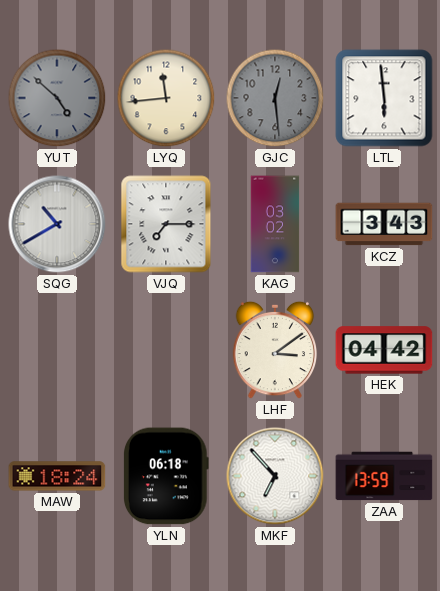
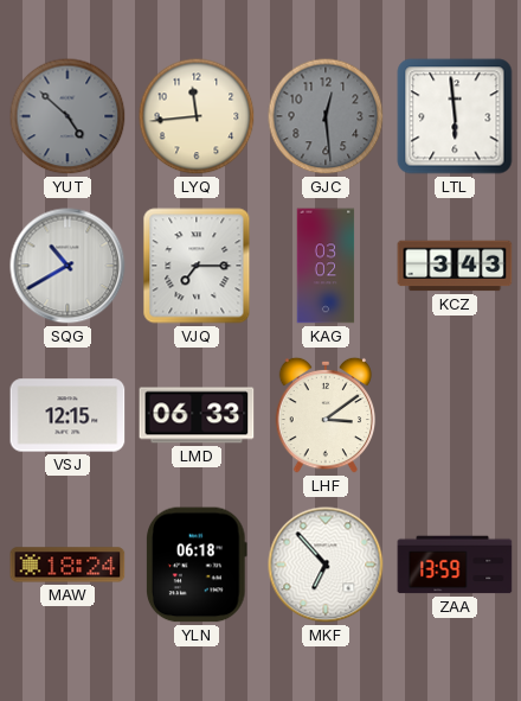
VSJ: none -> 12:15
LMD: none -> 06:33
HEK: 04:42 -> none
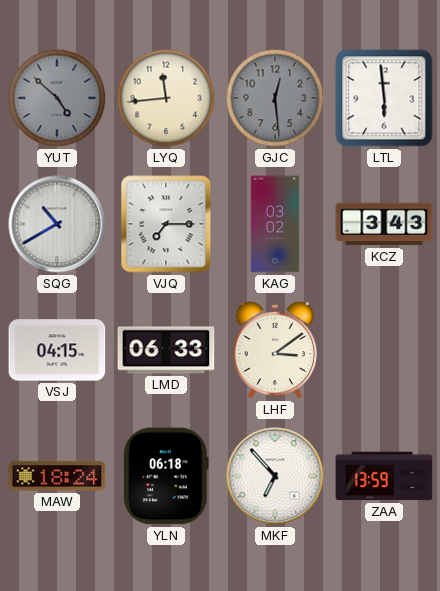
VSJ: 12:15 -> 04:15
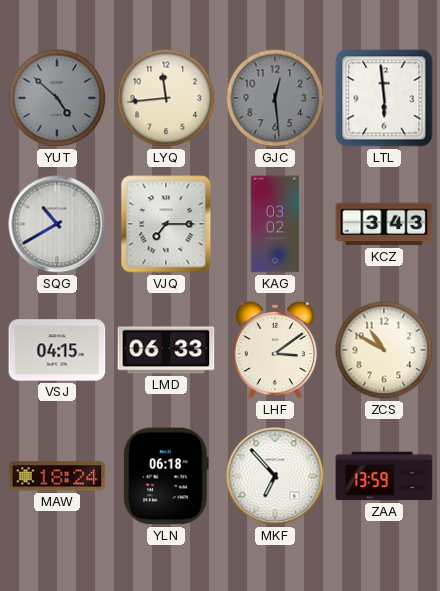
ZCS: none -> 10:50
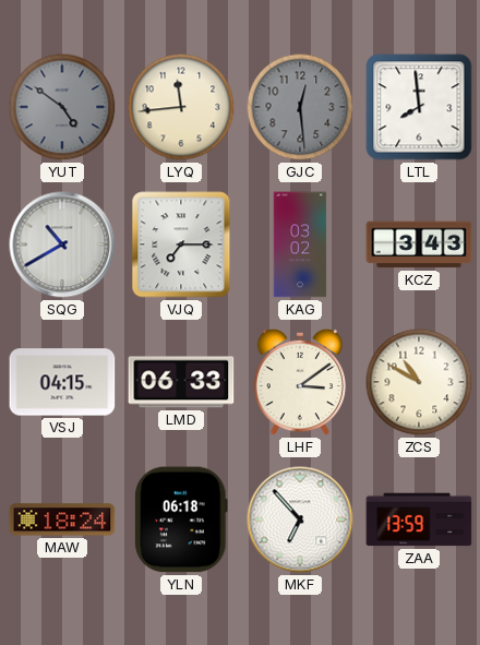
YUT: 4:52 -> 4:51
LTL: 5:59 -> 7:59
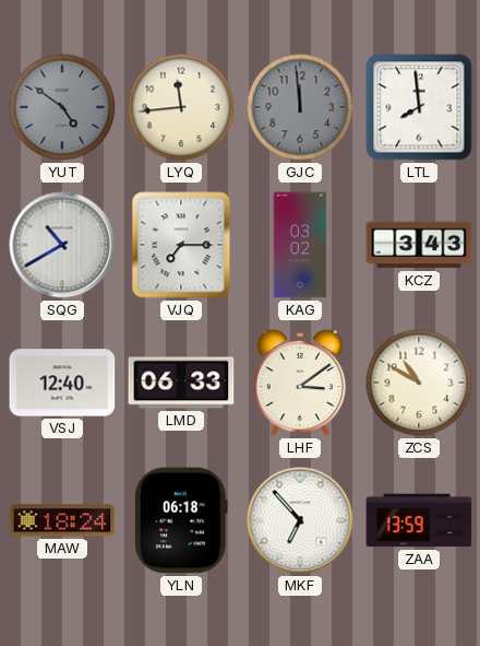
GJC: 12:29 -> 11:59
VSJ: 04:15 -> 12:40
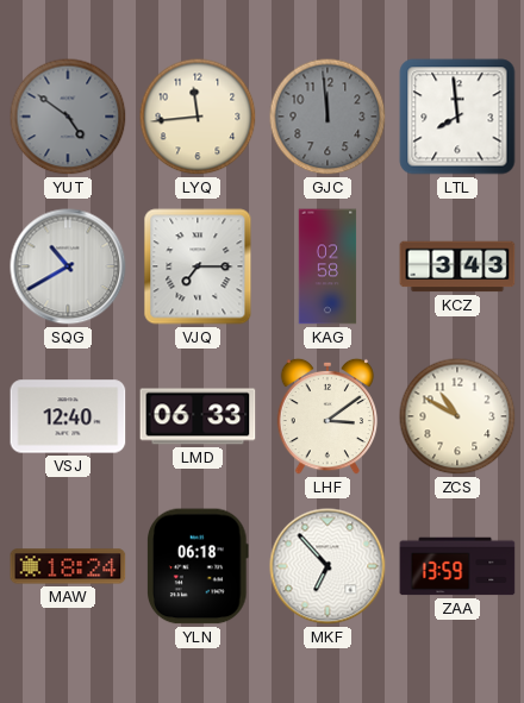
KAG: 03:02 -> 02:58
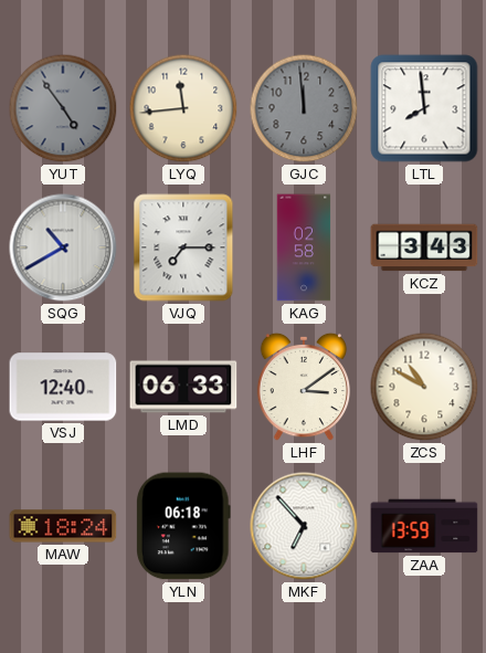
YUT: 4:51 -> 4:54
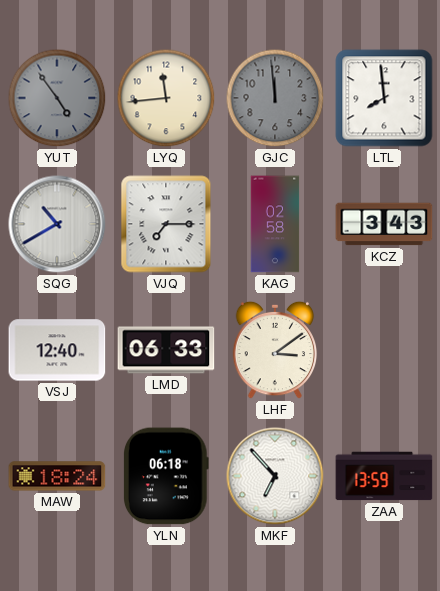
ZCS: 10:50 -> none
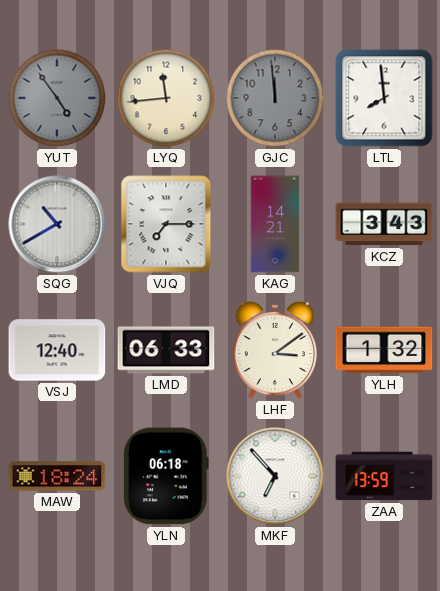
KAG: 02:58 -> 14:21
YLH: none -> 1:32
